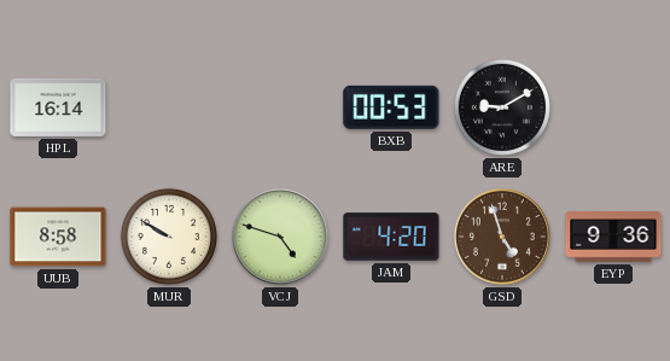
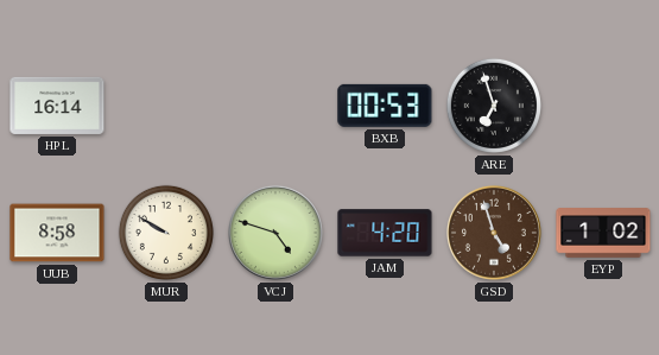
ARE: 9:10 -> 6:57
EYP: 9:36 -> 1:02
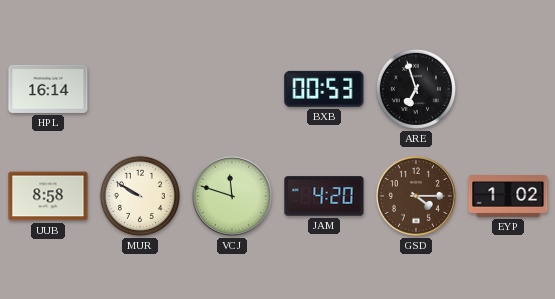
VCJ: 4:48 -> 11:48
GSD: 4:57 -> 4:15
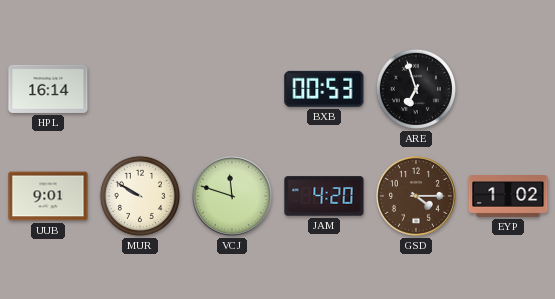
UUB: 8:58 -> 9:01
